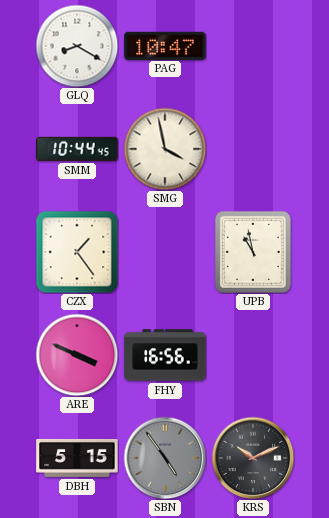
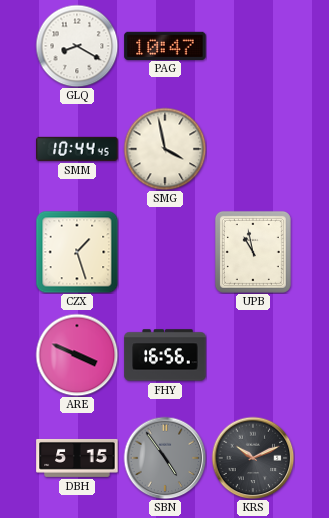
CZX: 1:24 -> 1:27
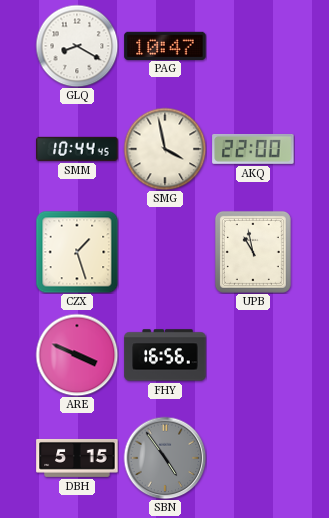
AKQ: none -> 22:00
KRS: 10:11 -> none
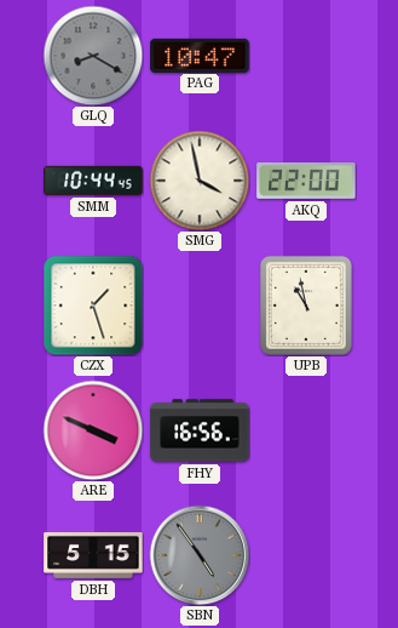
GLQ dial: white -> grey
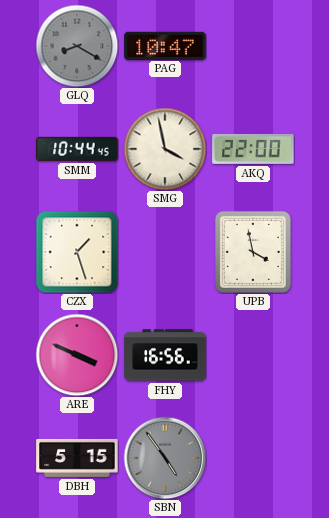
UPB: 10:58 -> 3:58
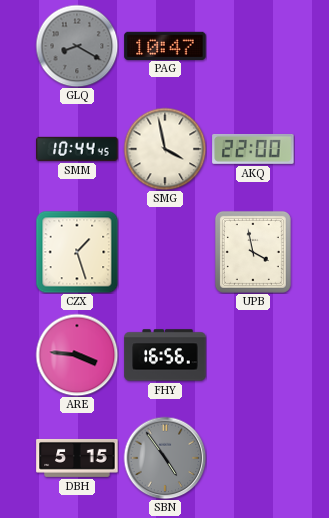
ARE: 3:49 -> 3:46
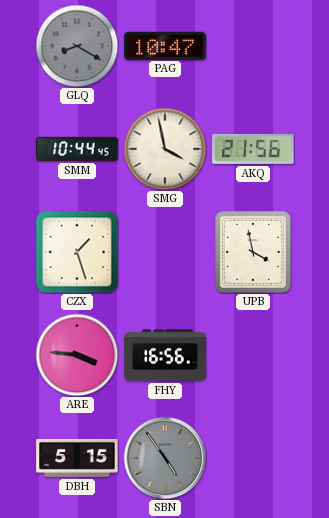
AKQ: 22:00 -> 21:56
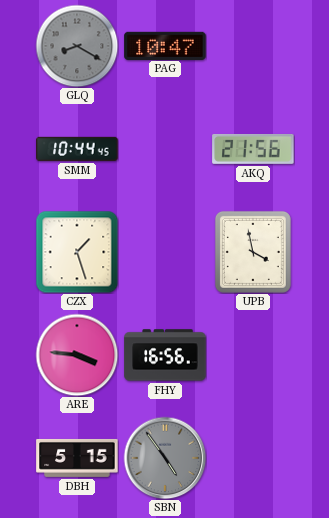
SMG: 3:58 -> none
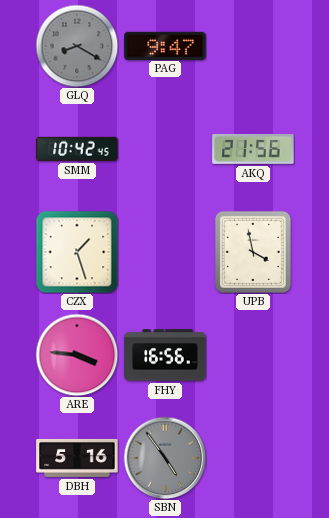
PAG: 10:47 -> 9:47
SMM: 10:44 -> 10:42
DBH: 5:15 -> 5:16
